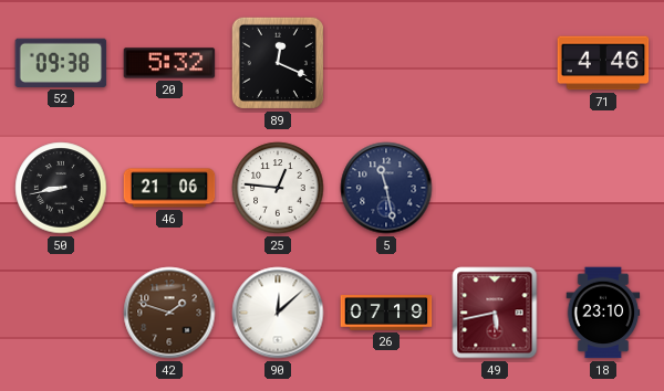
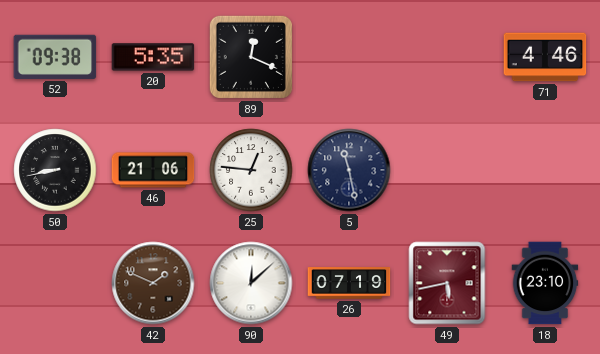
20: 5:32 -> 5:35
42: 1:48 -> 1:49
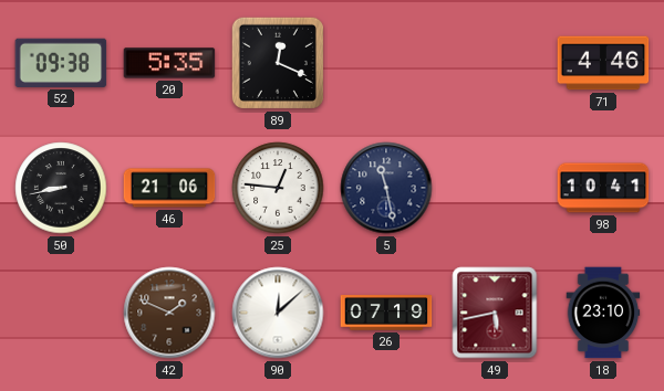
98: none -> 10:41
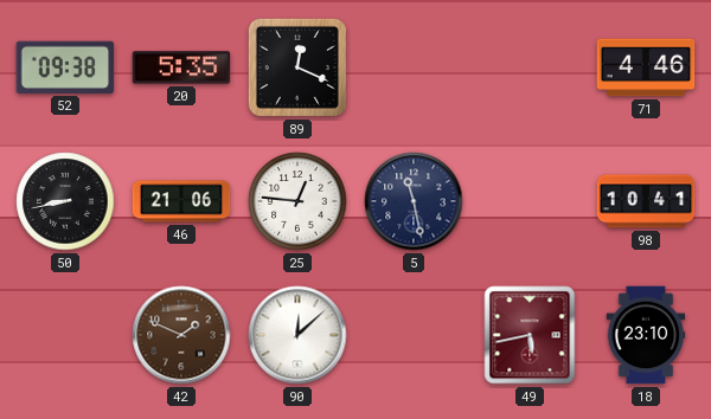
26: 07:19 -> none
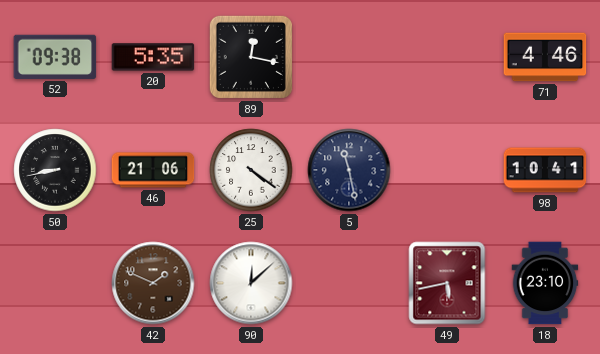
89: 12:19 -> 12:17
25: 12:46 -> 4:21
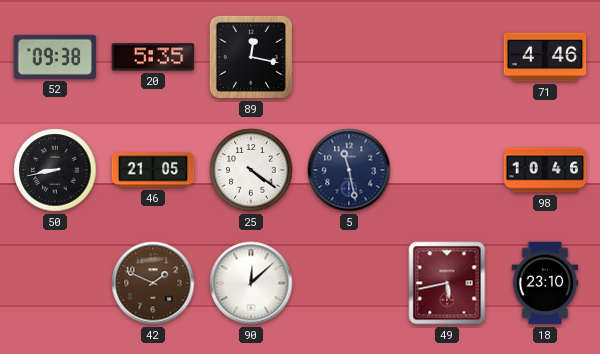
46: 21:06 -> 21:05
98: 10:41 -> 10:46
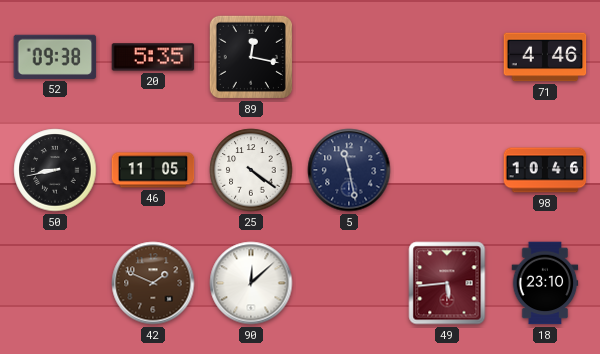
46: 21:05 -> 11:05
49: 5:43 -> 5:44
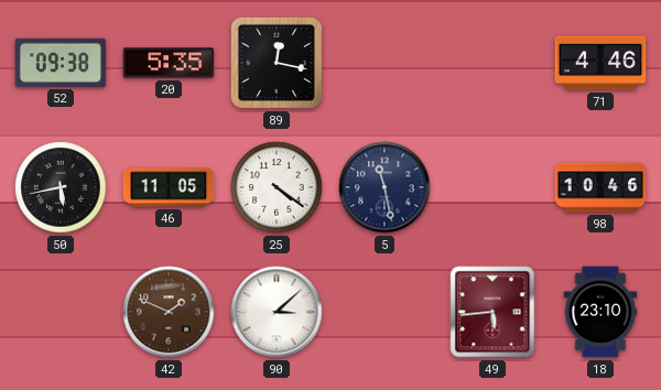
50: 8:43 -> 5:43
90: 12:08 -> 3:08
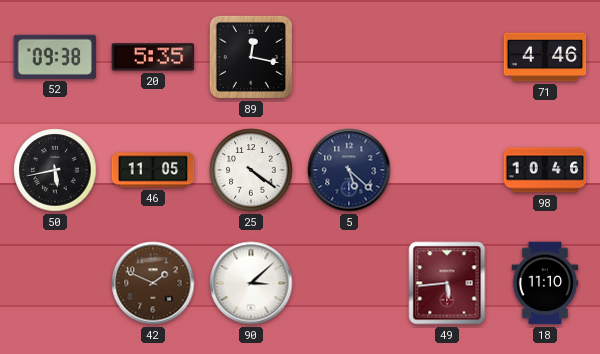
5: 11:28 -> 5:22
18: 23:10 -> 11:10
